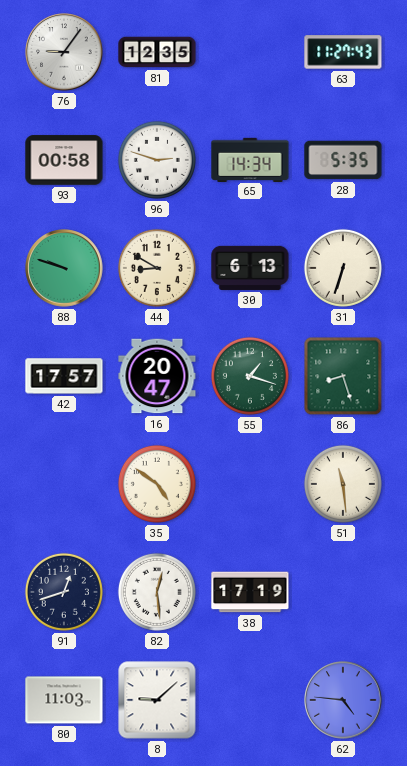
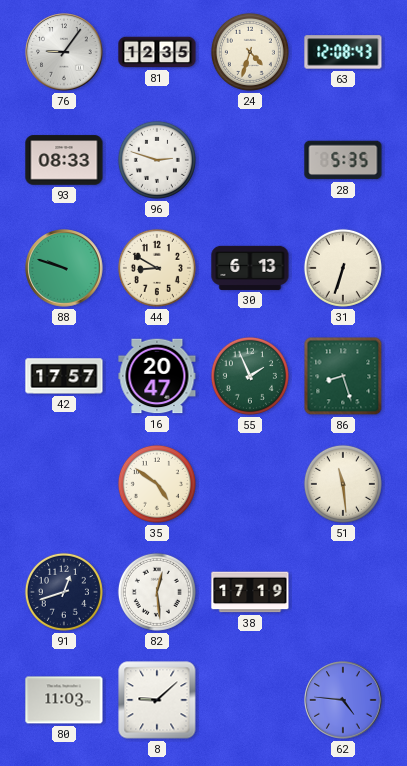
24: none -> 4:33
63: 11:27 -> 12:08
93: 00:58 -> 08:33
65: 14:34 -> none
55: 1:18 -> 1:56
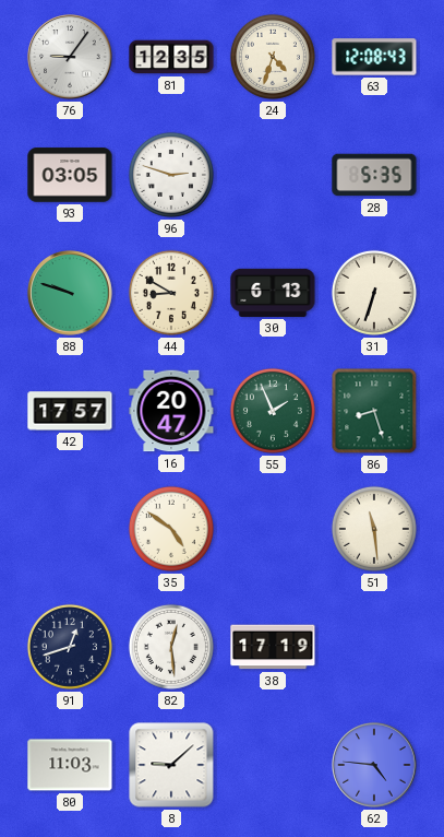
93: 08:33 -> 03:05
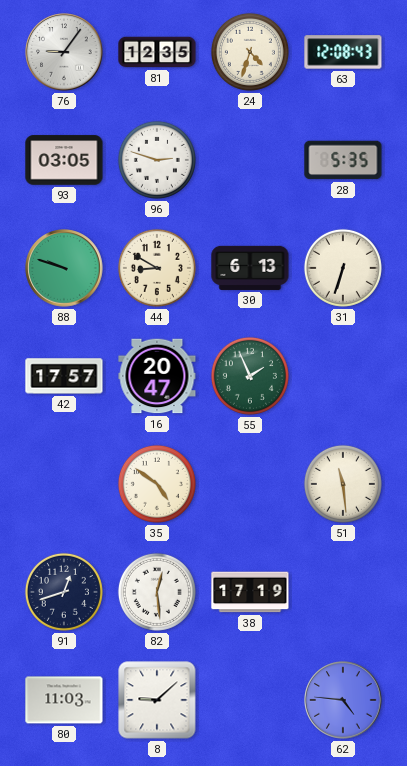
86: 8:27 -> none
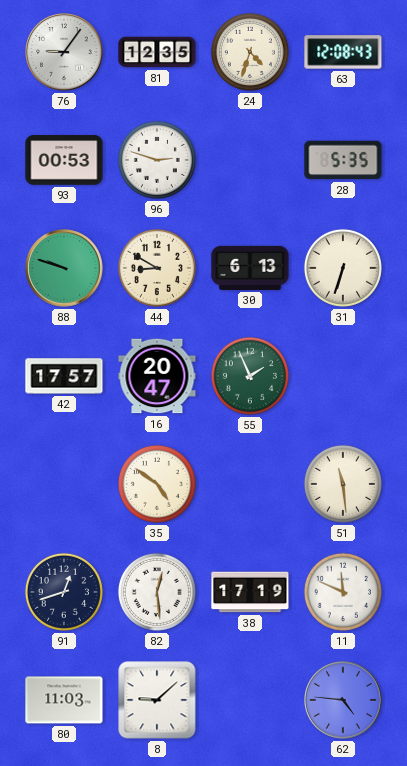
93: 03:05 -> 00:53
11: none -> 11:49
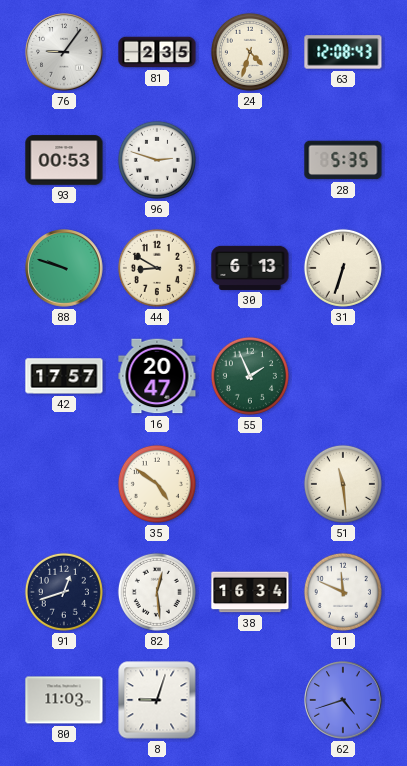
81: 12:35 -> 2:35
38: 17:19 -> 16:34
8: 9:08 -> 9:03
62: 4:46 -> 4:42
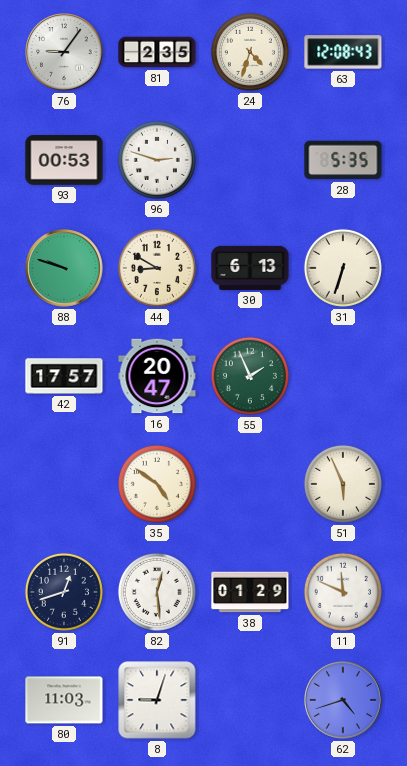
51: 11:29 -> 5:56
38: 16:34 -> 01:29
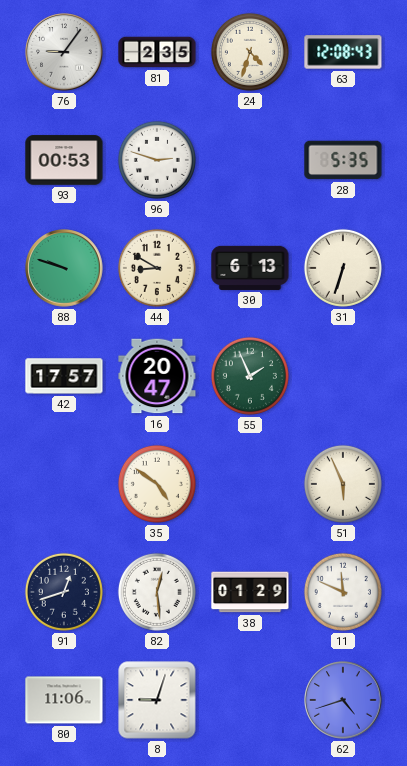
80: 11:03 -> 11:06
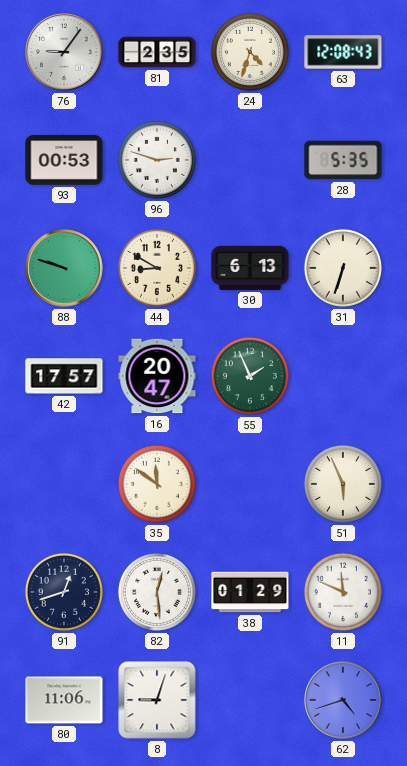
35: 4:51 -> 11:51
